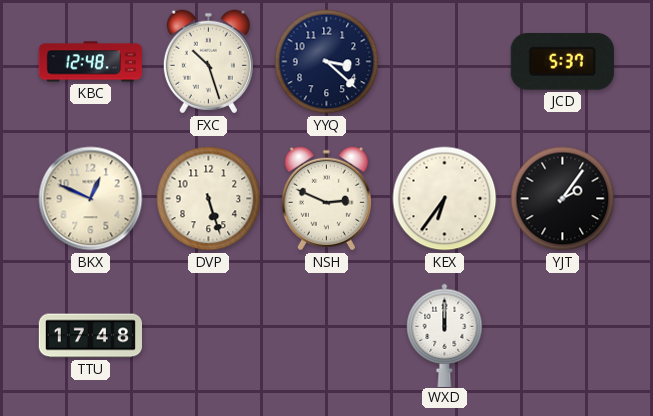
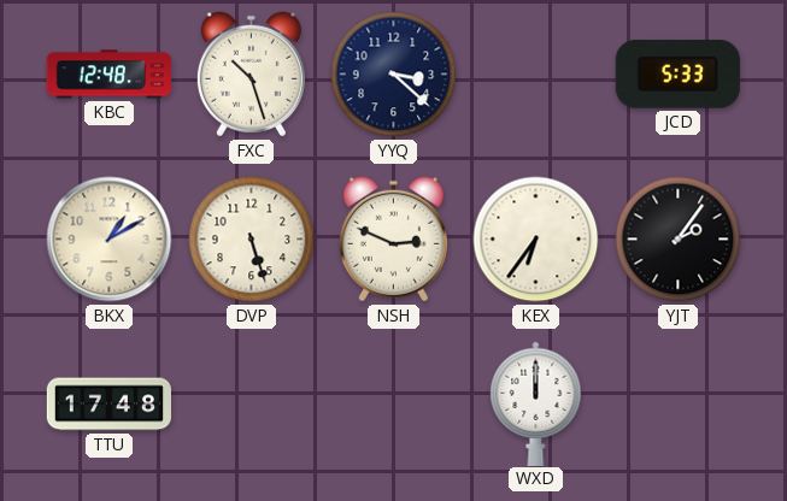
JCD: 5:37 -> 5:33
BKX: 12:49 -> 1:10
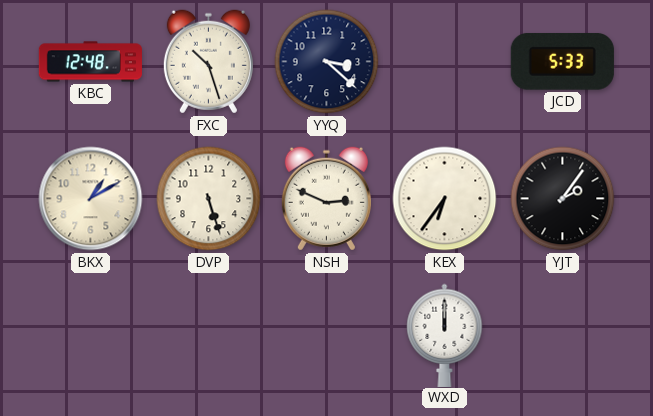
TTU: 17:48 -> none
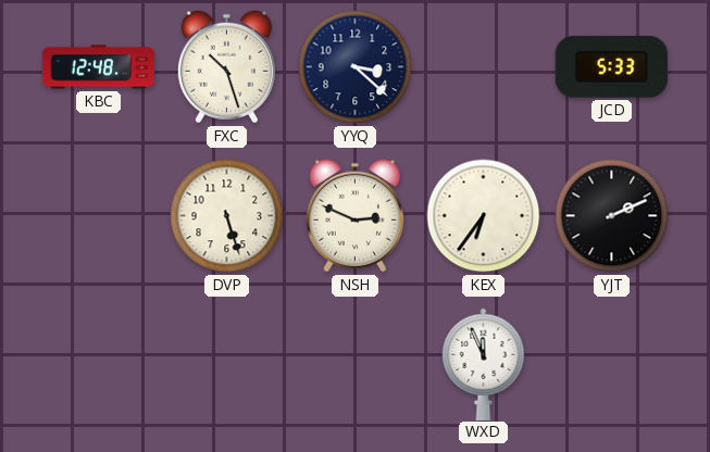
BKX: 1:10 -> none
YJT: 2:06 -> 2:11
WXD: 12:00 -> 11:56
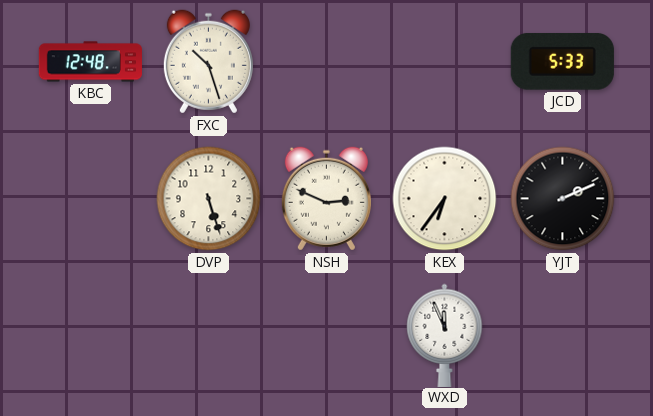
YYQ: 3:22 -> none
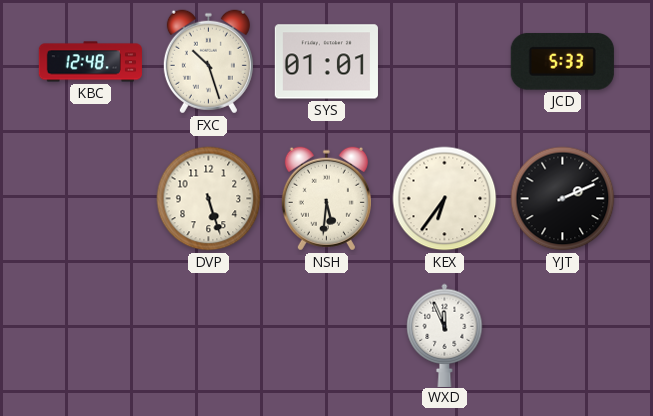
SYS: none -> 01:01
NSH: 2:49 -> 5:31
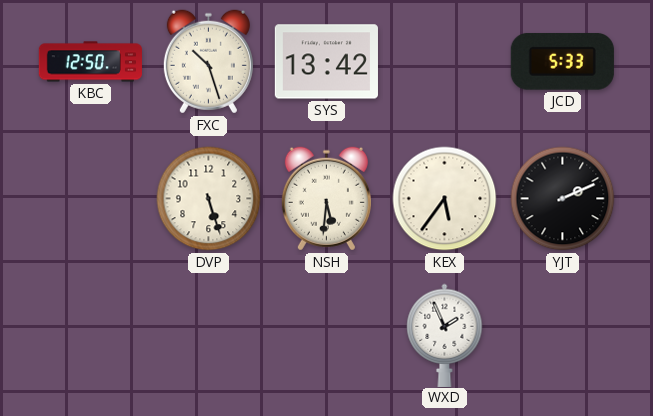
KBC: 12:48 -> 12:50
SYS: 01:01 -> 13:42
KEX: 6:36 -> 5:36
WXD: 11:56 -> 1:56
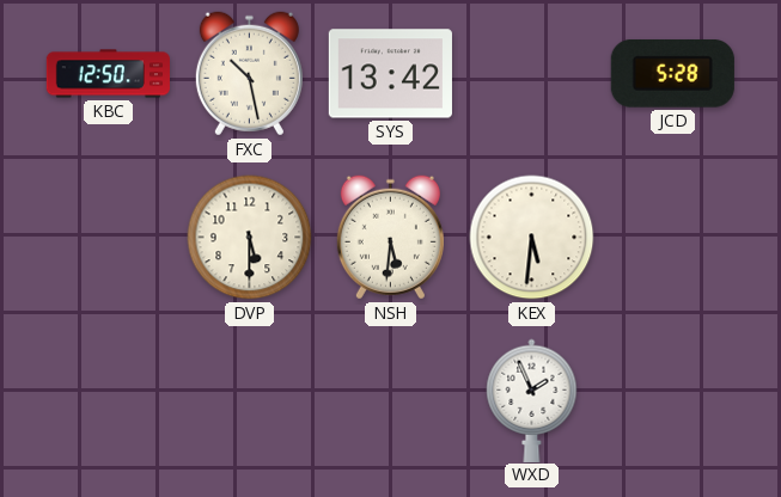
FXC: 10:27 -> 10:28
JCD: 5:33 -> 5:28
DVP: 5:27 -> 5:30
KEX: 5:36 -> 5:31
YJT: 2:11 -> none
